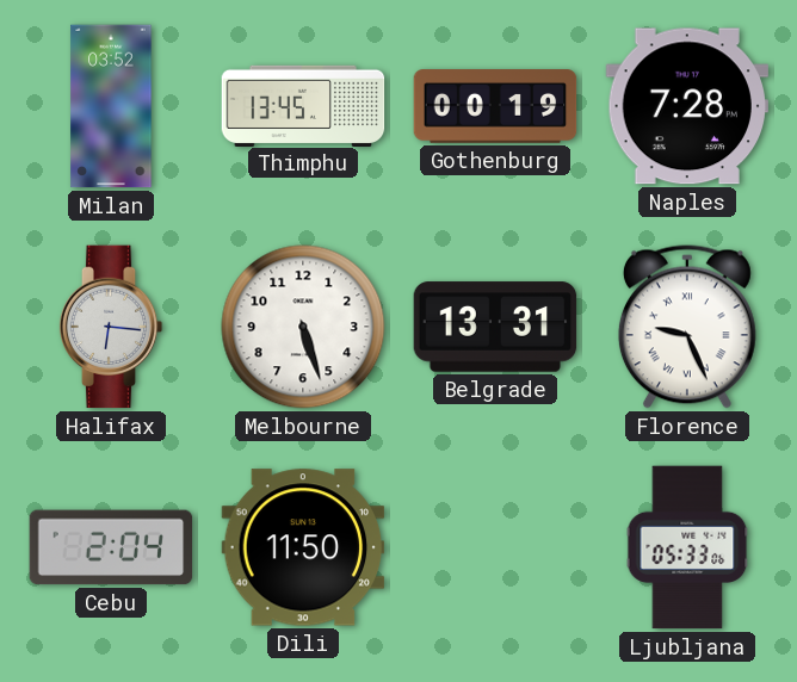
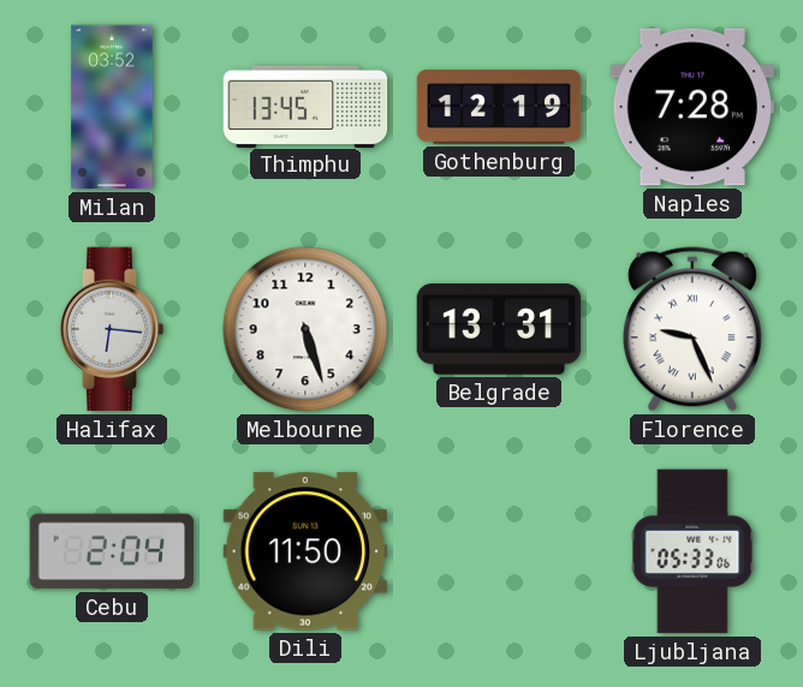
Gothenburg: 00:19 -> 12:19
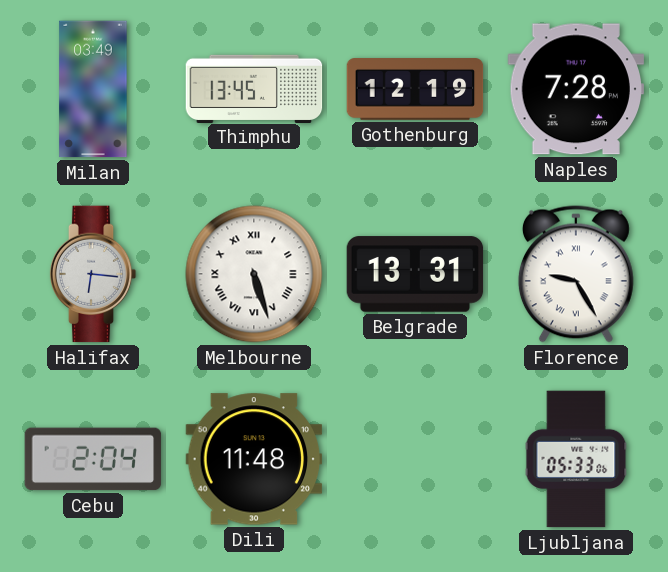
Milan: 03:52 -> 03:49
Melbourne numerals: Arabic -> Roman
Florence: 9:26 -> 9:25
Dili: 11:50 -> 11:48
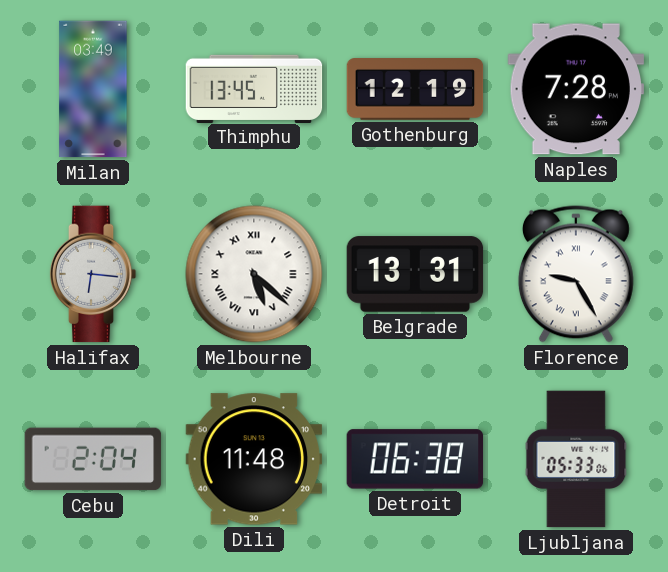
Melbourne: 5:27 -> 5:22
Detroit: none -> 06:38
